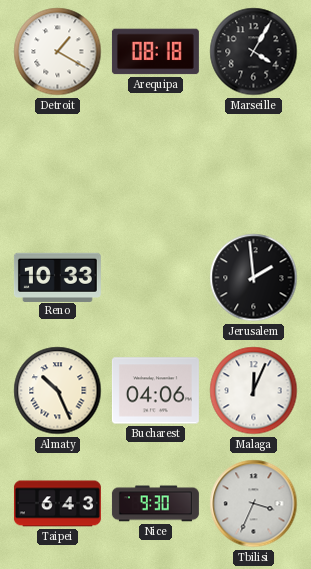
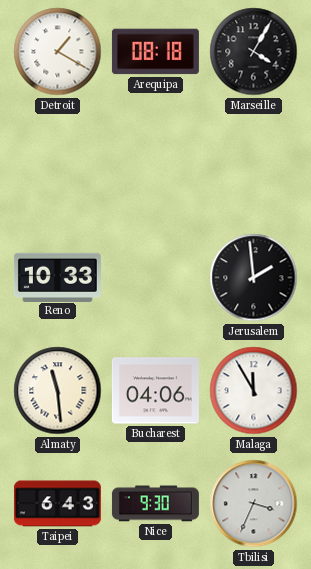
Almaty: 10:26 -> 11:29
Malaga: 12:04 -> 11:55
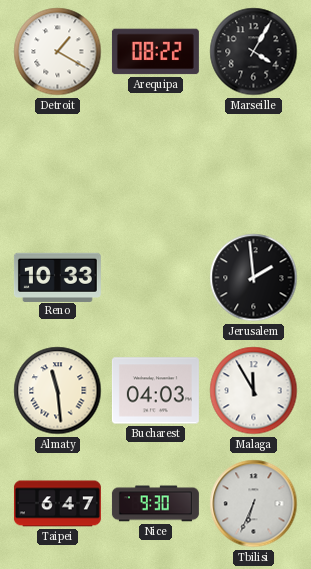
Arequipa: 08:18 -> 08:22
Bucharest: 04:06 -> 04:03
Taipei: 6:43 -> 6:47
Tbilisi: 3:34 -> 6:34
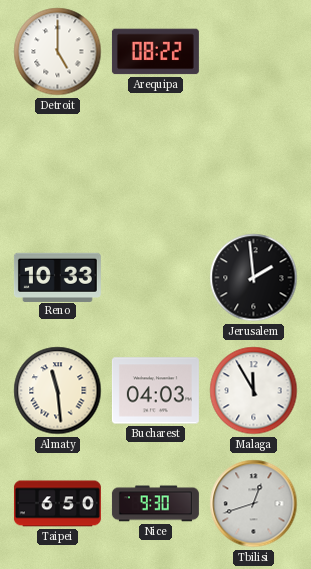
Detroit: 1:20 -> 5:00
Marseille: 4:05 -> none
Taipei: 6:47 -> 6:50
Tbilisi: 6:34 -> 12:42
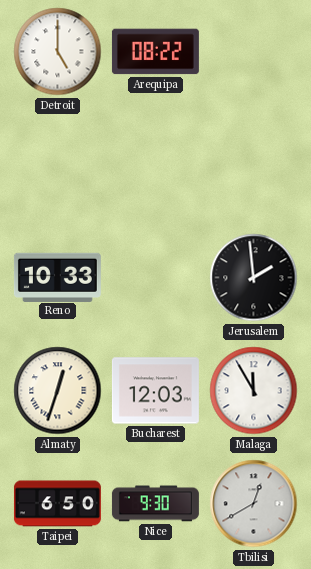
Almaty: 11:29 -> 12:33
Bucharest: 04:03 -> 12:03
Tbilisi: 12:42 -> 12:40
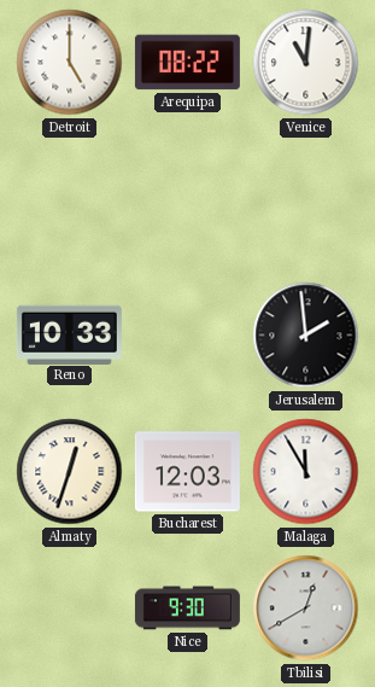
Venice: none -> 11:01
Taipei: 6:50 -> none
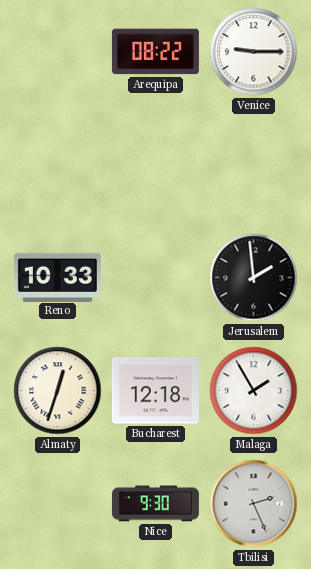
Detroit: 5:00 -> none
Venice: 11:01 -> 9:15
Bucharest: 12:03 -> 12:18
Malaga: 11:55 -> 1:55
Tbilisi: 12:40 -> 2:26
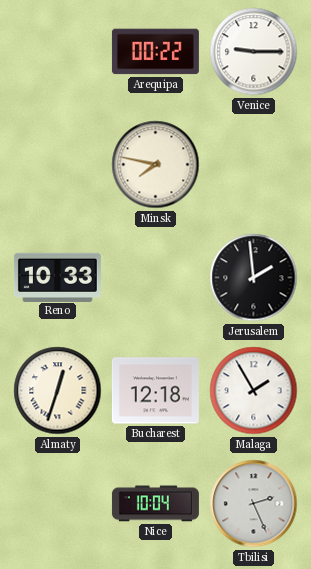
Arequipa: 08:22 -> 00:22
Minsk: none -> 7:47
Nice: 9:30 -> 10:04
